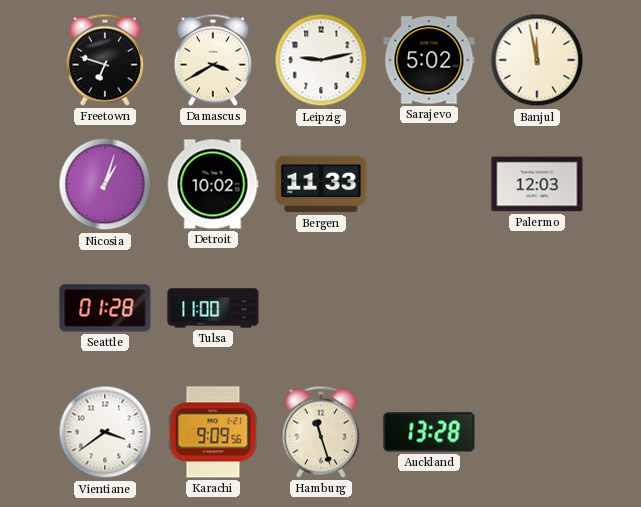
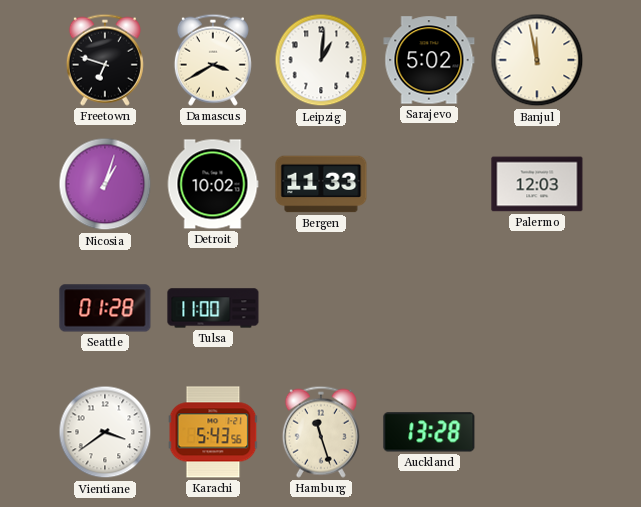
Leipzig: 9:13 -> 1:01
Karachi: 9:09 -> 5:43
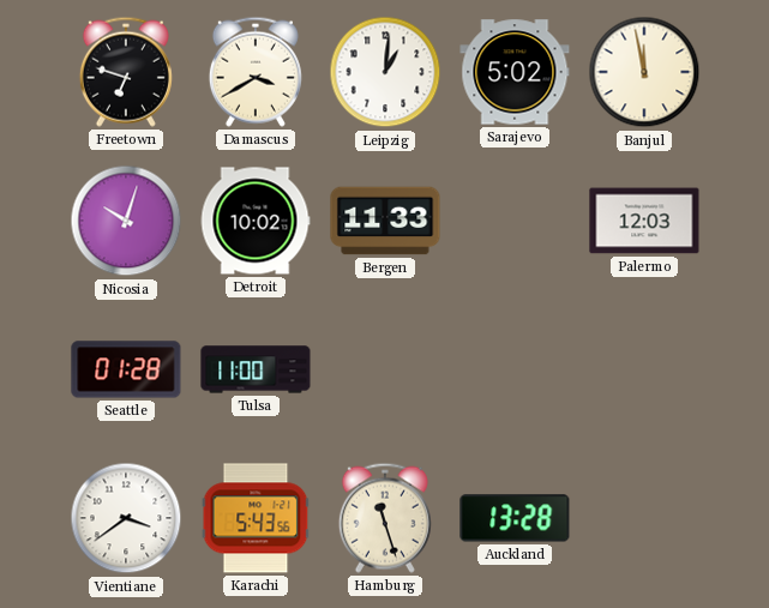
Nicosia: 1:03 -> 10:03
